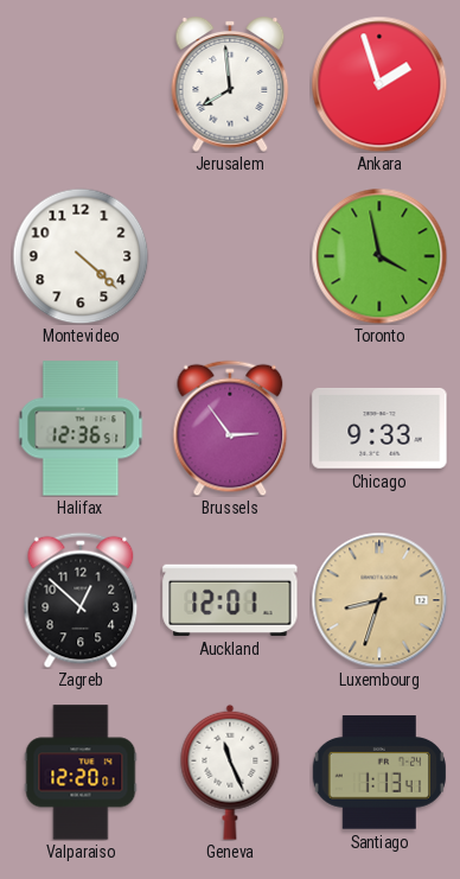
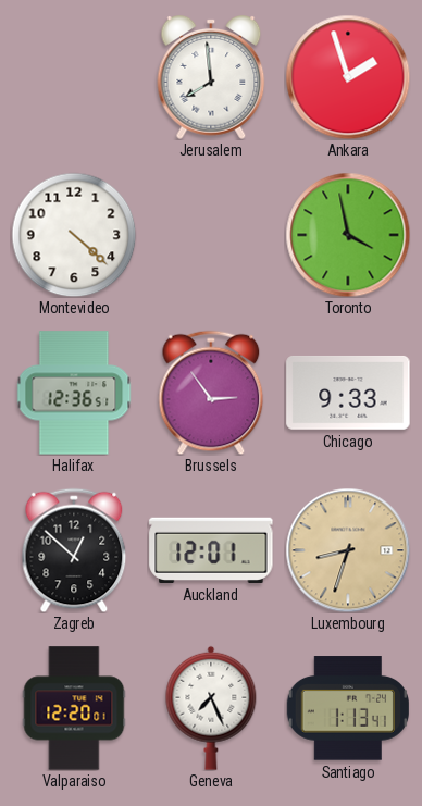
Geneva: 11:26 -> 7:26
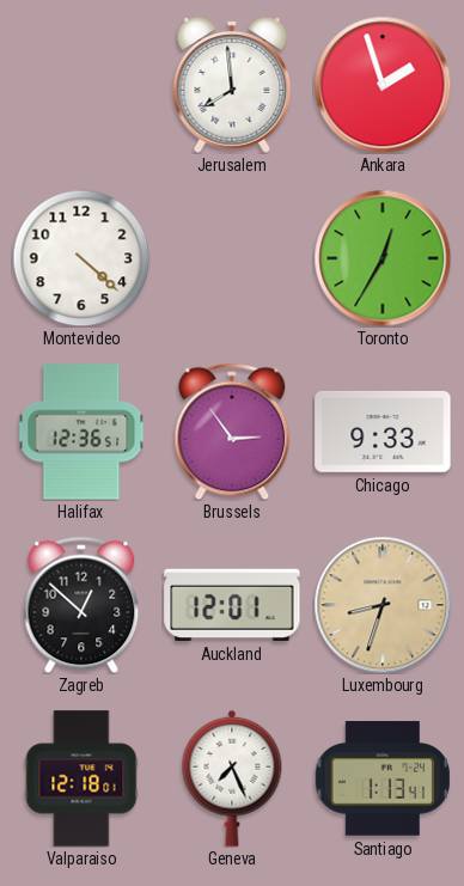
Toronto: 3:58 -> 12:35
Valparaiso: 12:20 -> 12:18
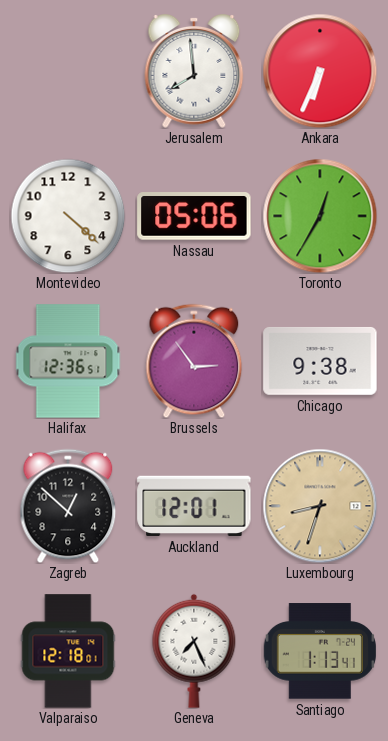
Ankara: 1:57 -> 6:34
Nassau: none -> 05:06
Chicago: 9:33 -> 9:38
